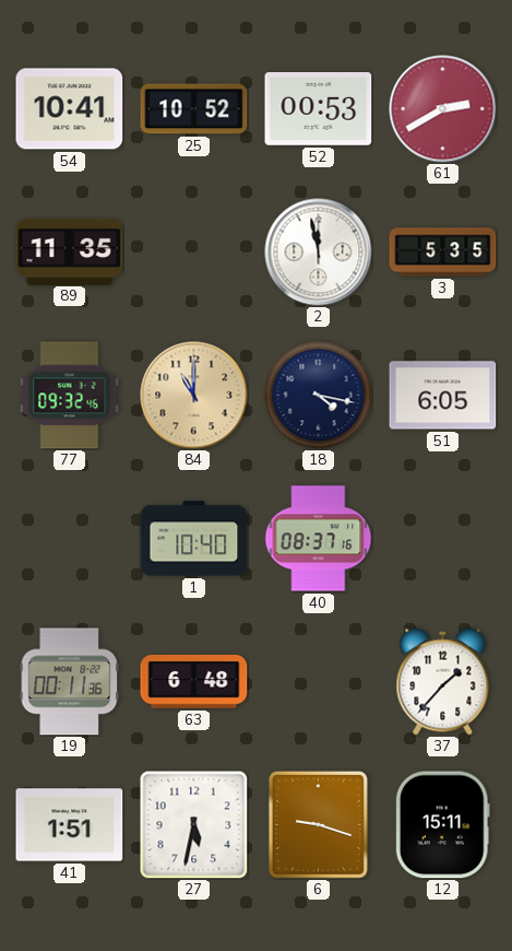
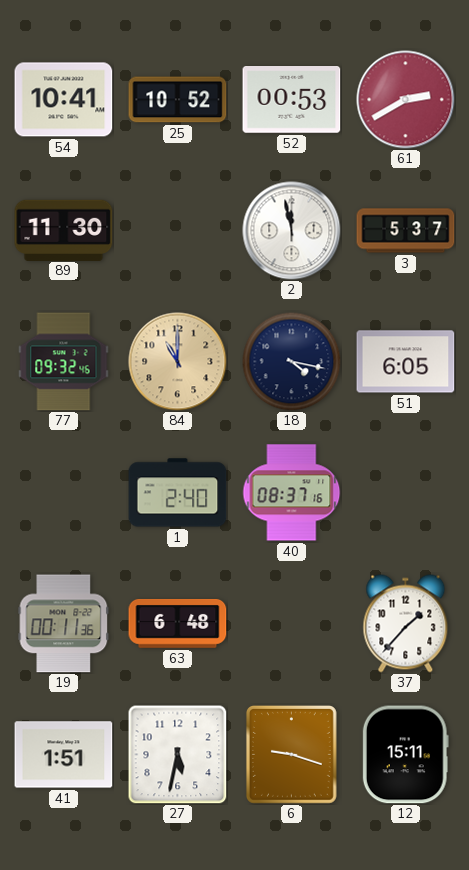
89: 11:35 -> 11:30
3: 5:35 -> 5:37
1: 10:40 -> 2:40
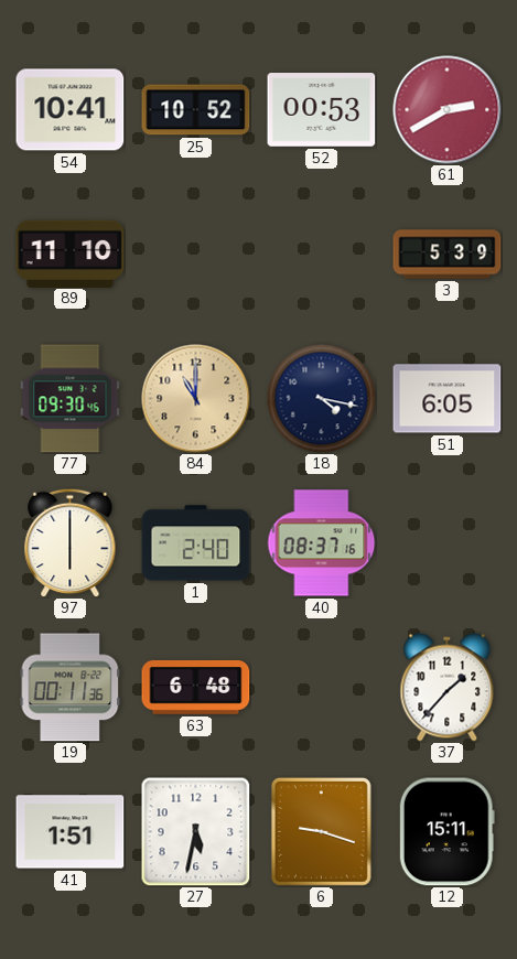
89: 11:30 -> 11:10
2: 11:58 -> none
3: 5:37 -> 5:39
77: 09:32 -> 09:30
97: none -> 6:00
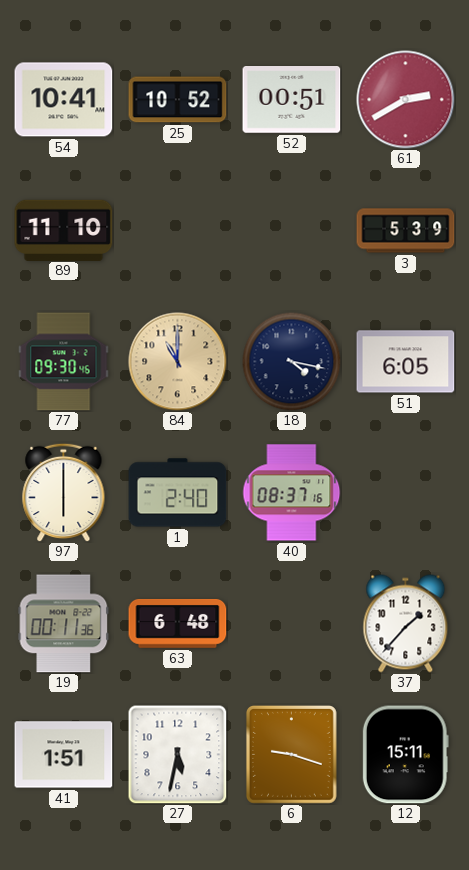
52: 00:53 -> 00:51
